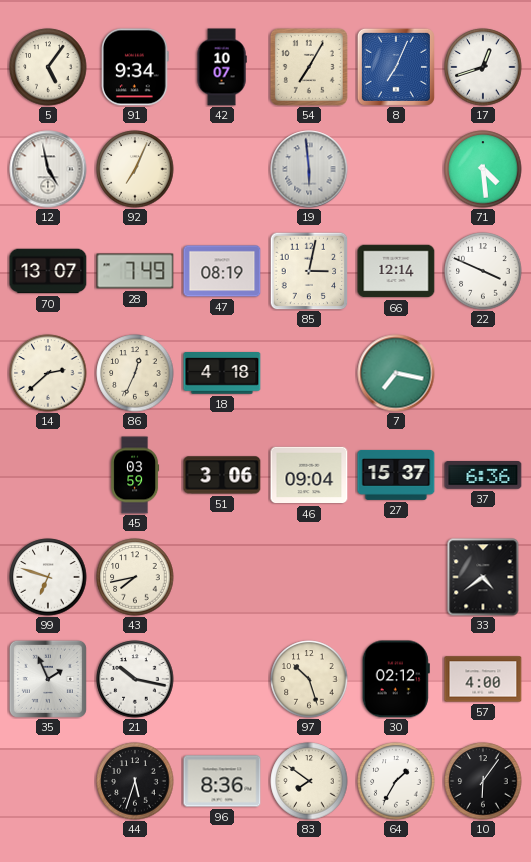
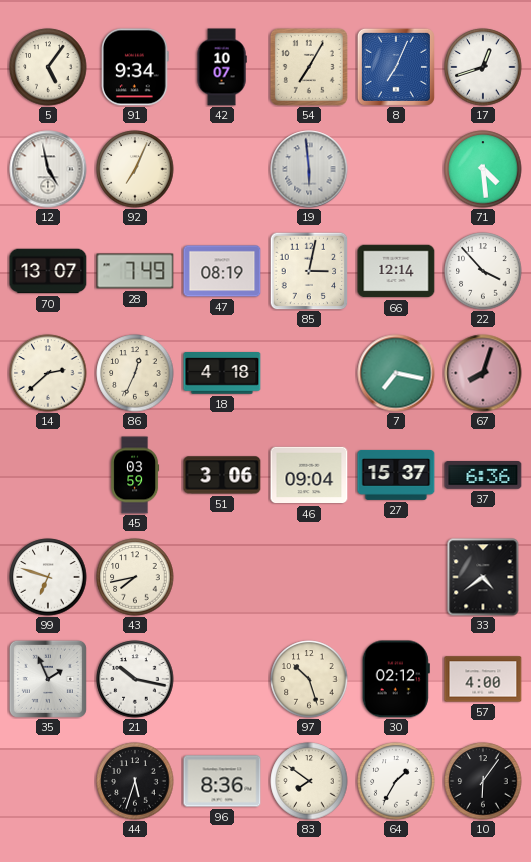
22: 3:49 -> 3:53
67: none -> 8:03
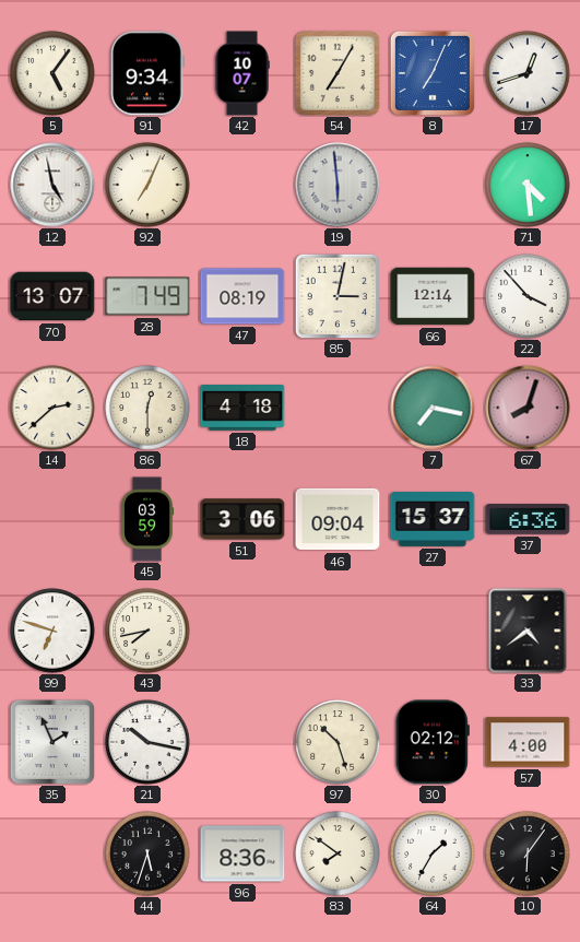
86: 12:34 -> 12:30
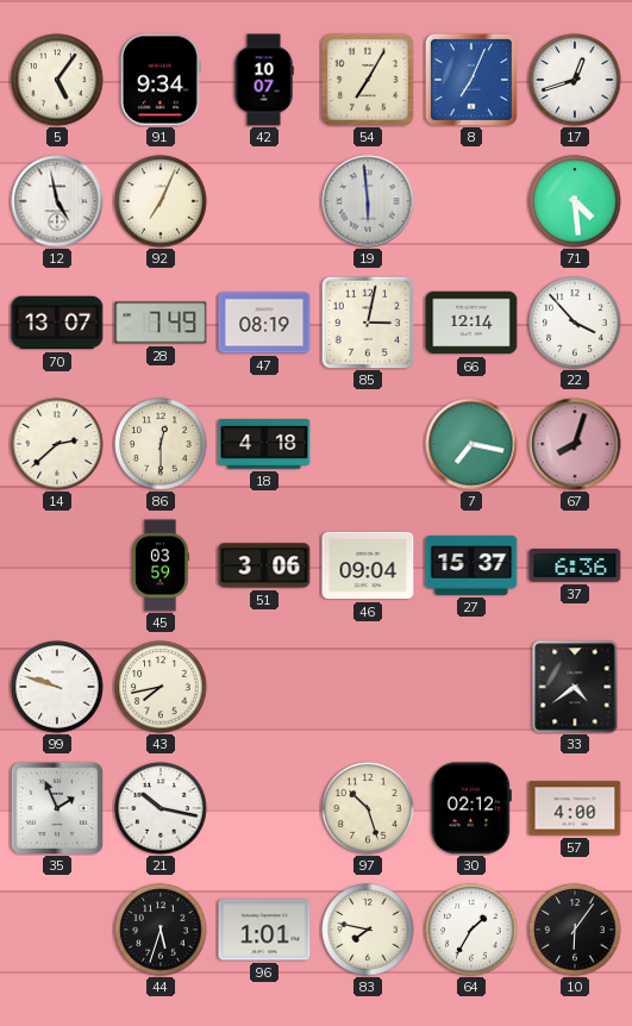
99: 6:48 -> 9:48
96: 8:36 -> 1:01
83: 7:51 -> 7:47
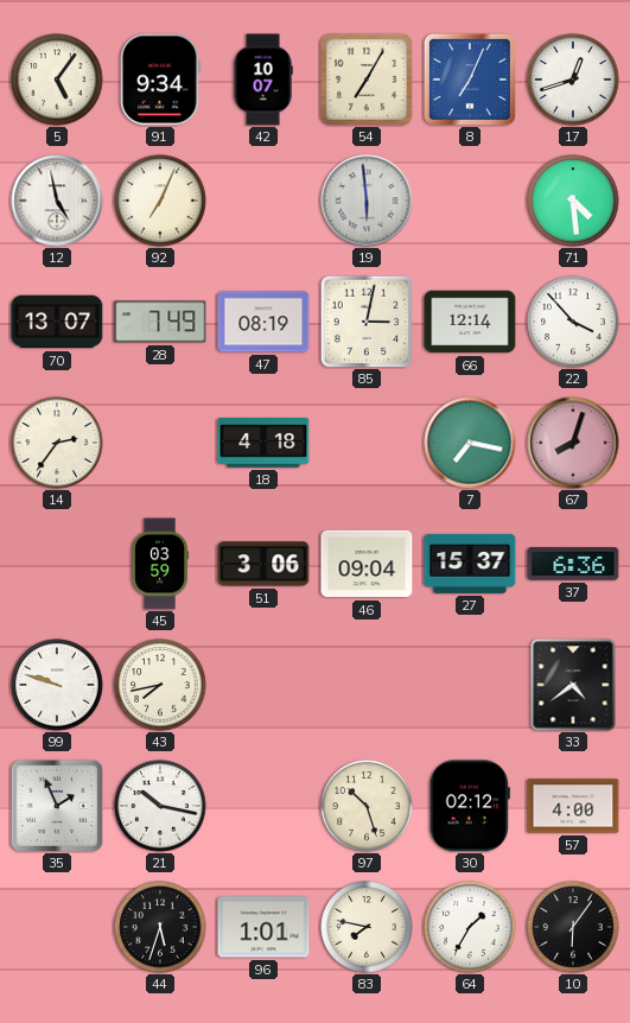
14: 2:38 -> 2:36
86: 12:30 -> none
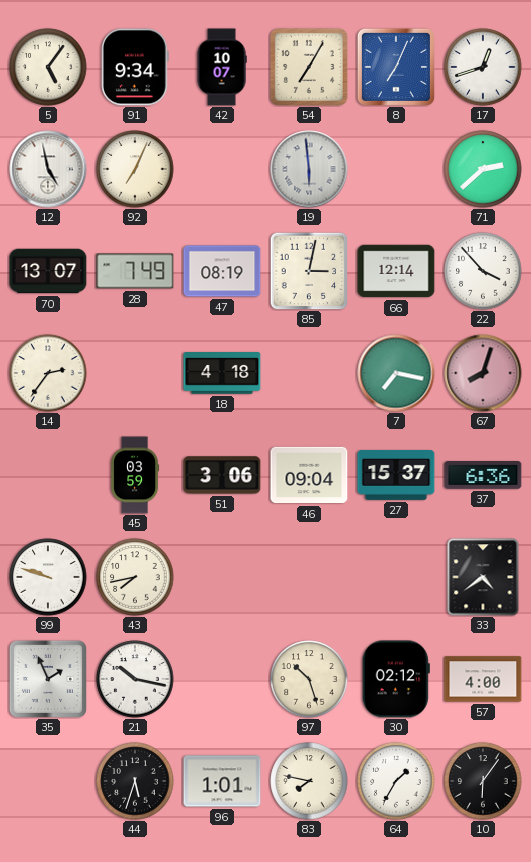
71: 4:29 -> 2:38
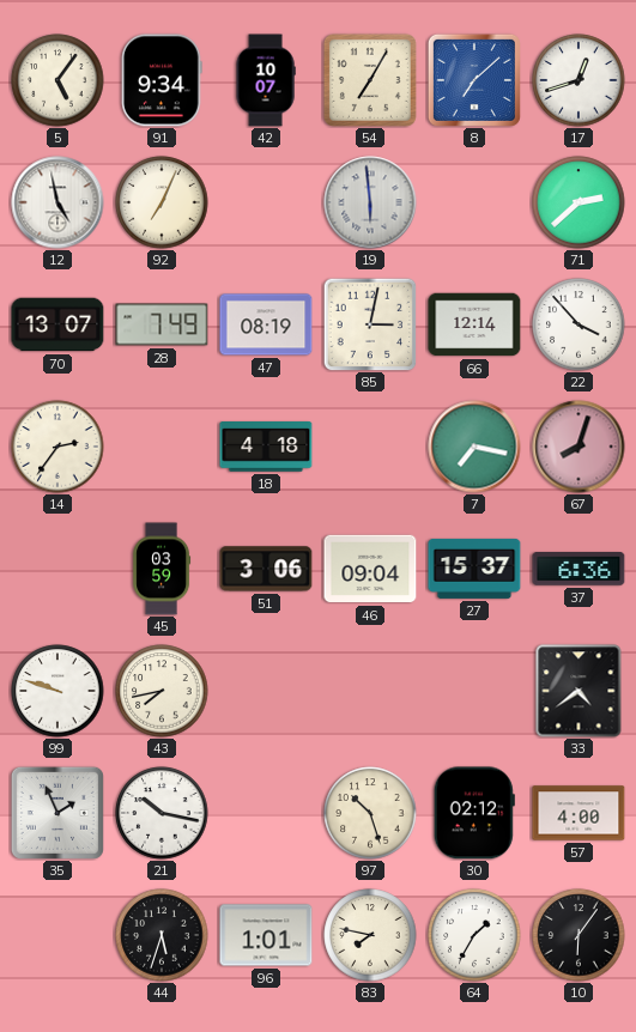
8: 7:04 -> 7:08
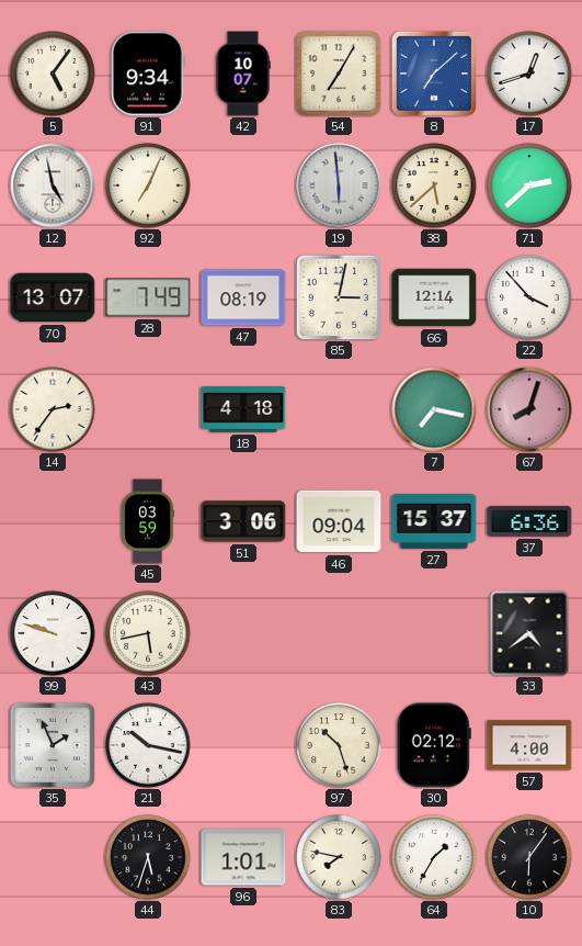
38: none -> 5:38
43: 7:43 -> 5:43
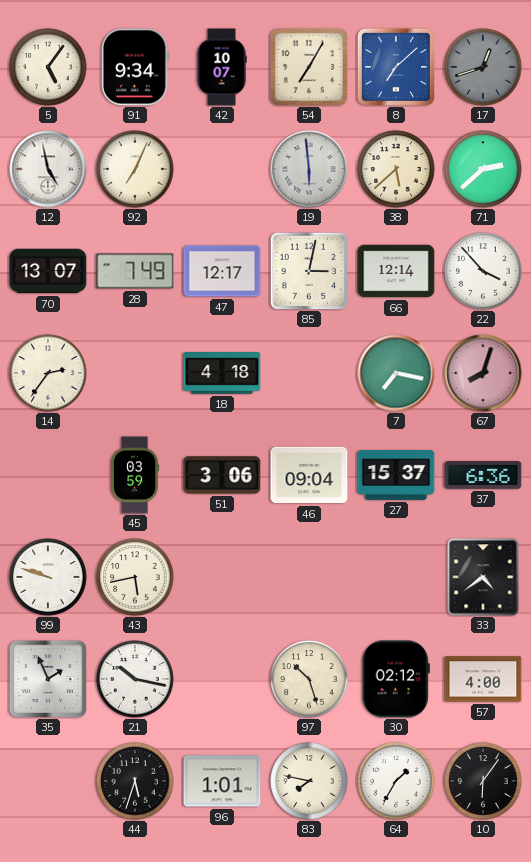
17 dial: white -> grey
47: 08:19 -> 12:17
